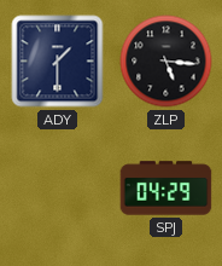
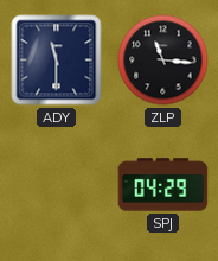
ADY: 1:30 -> 11:30
ZLP: 5:16 -> 11:16
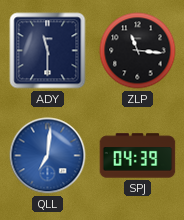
QLL: none -> 7:01
SPJ: 04:29 -> 04:39
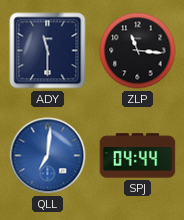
SPJ: 04:39 -> 04:44
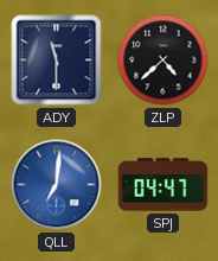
ZLP: 11:16 -> 4:38
SPJ: 04:44 -> 04:47
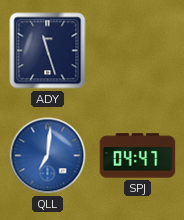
ADY: 11:30 -> 11:27
ZLP: 4:38 -> none
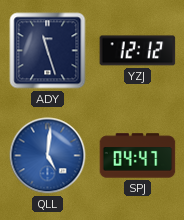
YZJ: none -> 12:12
QLL: 7:01 -> 5:01
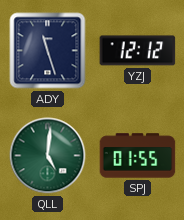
QLL dial: blue -> green
SPJ: 04:47 -> 01:55
